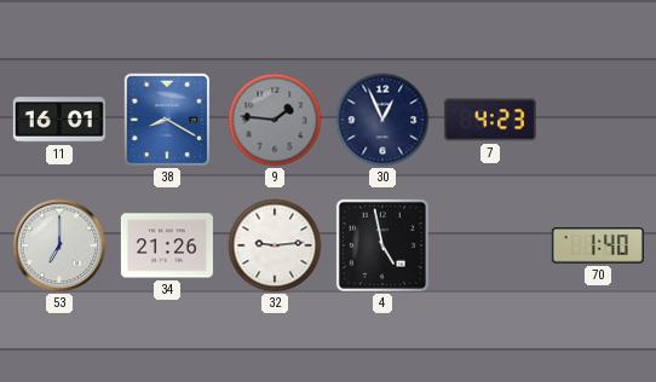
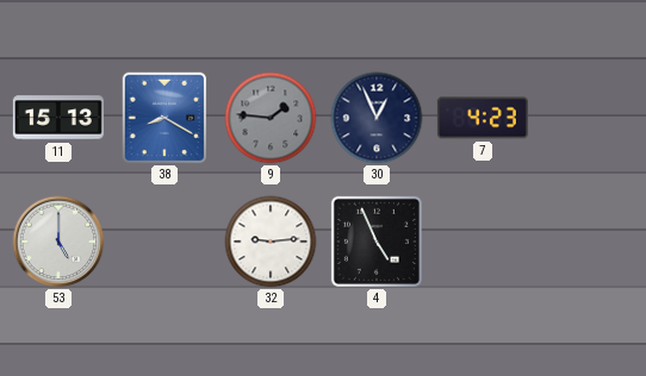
11: 16:01 -> 15:13
53: 7:00 -> 5:00
34: 21:26 -> none
4: 4:58 -> 4:56
70: 1:40 -> none
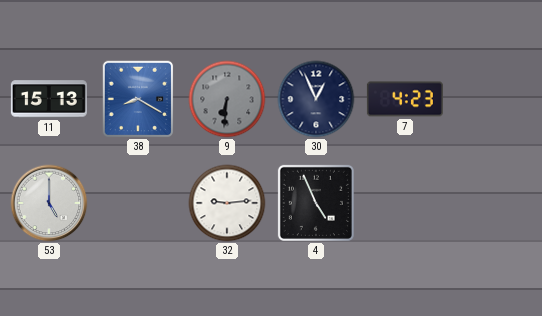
9: 1:46 -> 6:31
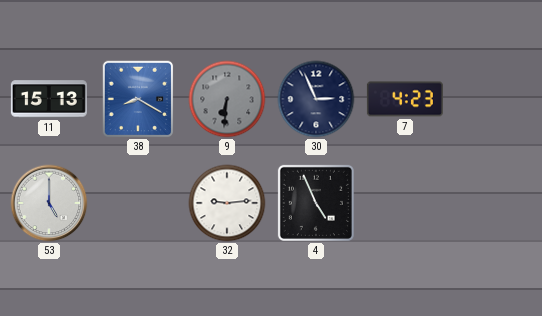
30: 12:56 -> 2:56
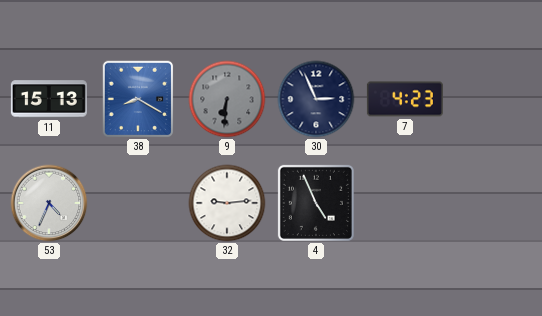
53: 5:00 -> 4:34
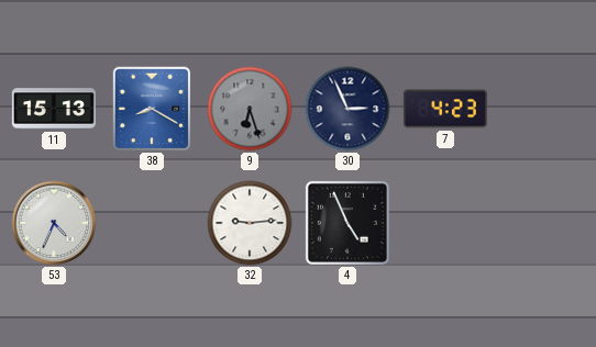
9: 6:31 -> 6:27
